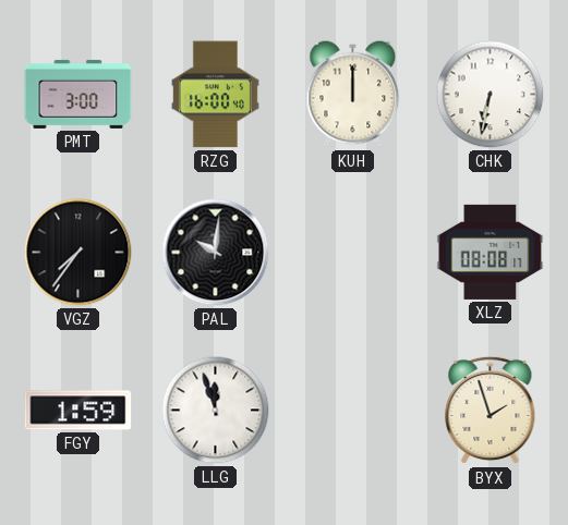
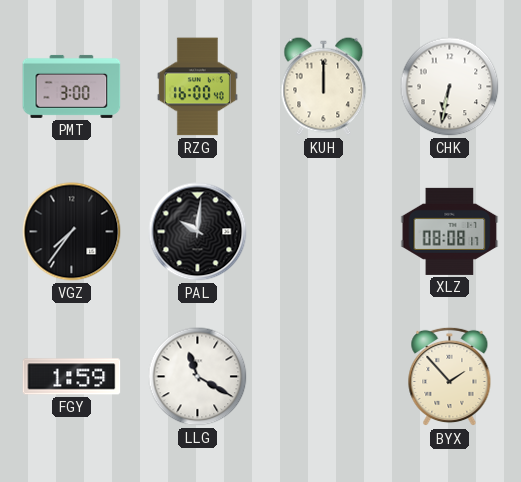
LLG: 11:57 -> 11:20
BYX: 1:57 -> 1:53
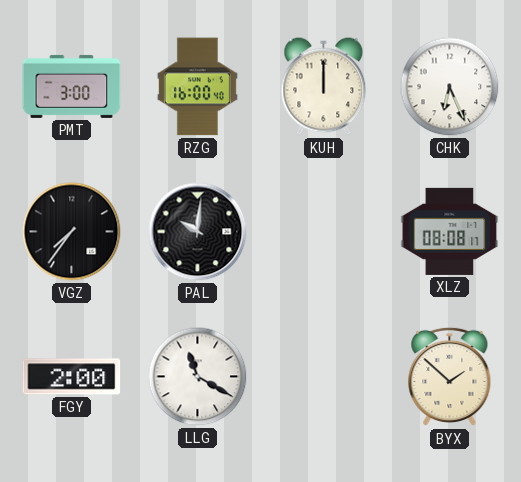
CHK: 6:32 -> 6:26
FGY: 1:59 -> 2:00
BYX: 1:53 -> 1:52
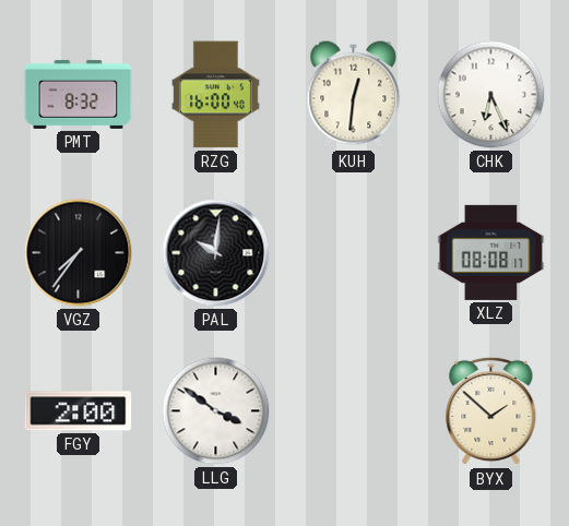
PMT: 3:00 -> 8:32
KUH: 12:00 -> 12:31
LLG: 11:20 -> 3:51
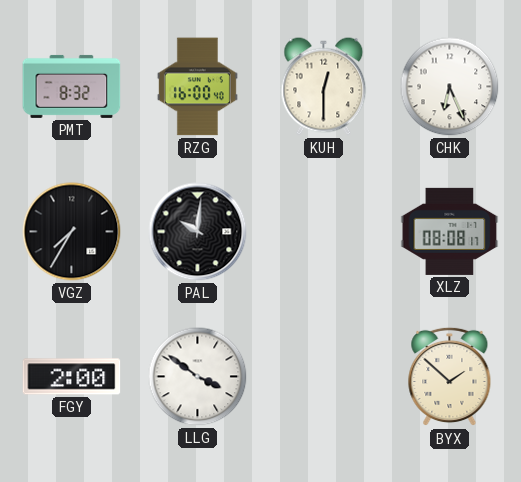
KUH: 12:31 -> 12:30
VGZ: 7:36 -> 7:35
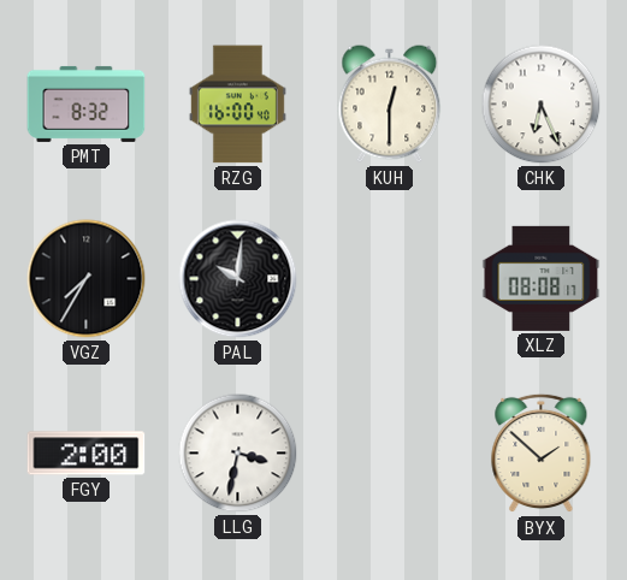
LLG: 3:51 -> 3:32
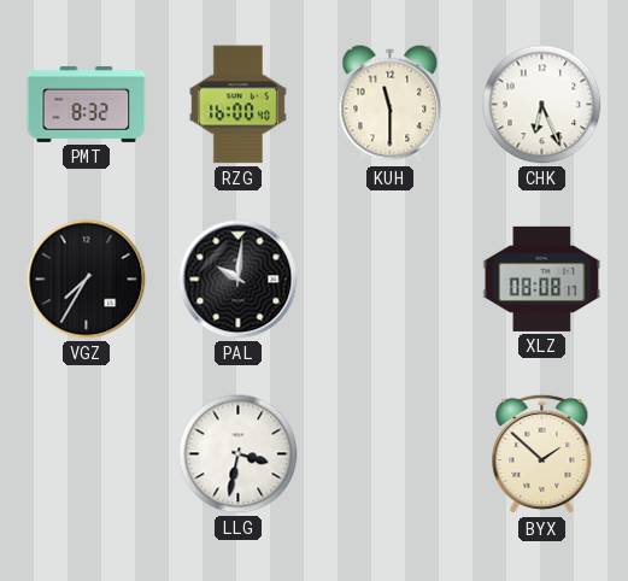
KUH: 12:30 -> 11:30
FGY: 2:00 -> none
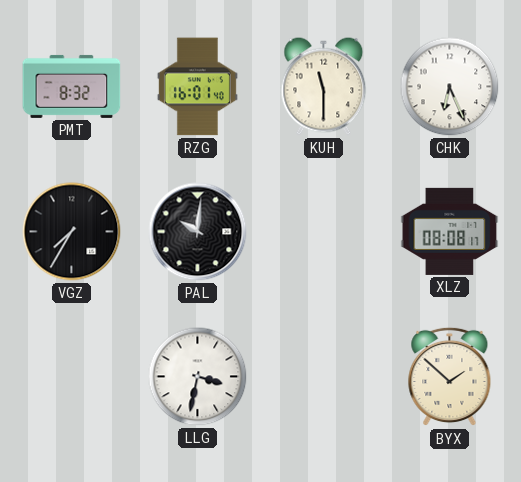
RZG: 16:00 -> 16:01
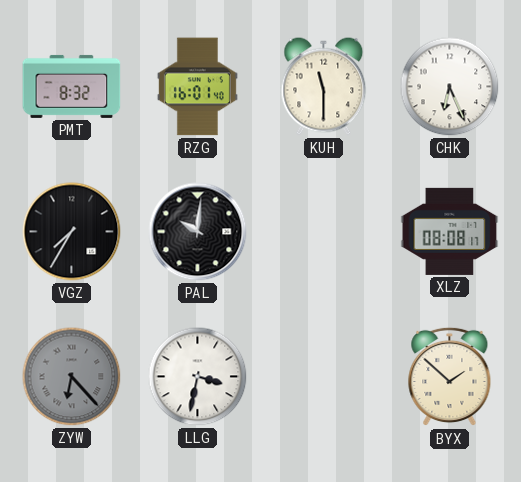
ZYW: none -> 6:23
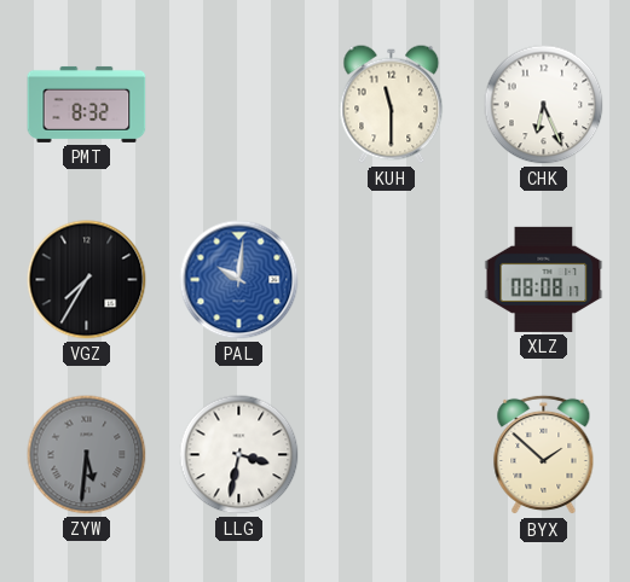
RZG: 16:01 -> none
PAL dial: black -> blue
ZYW: 6:23 -> 5:31
